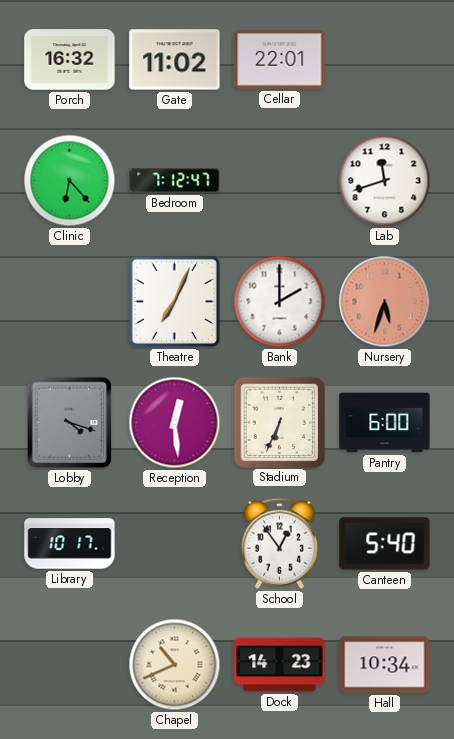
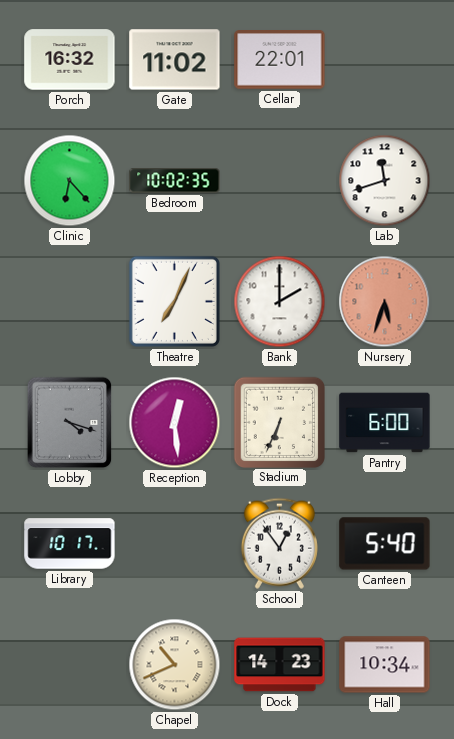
Bedroom: 7:12 -> 10:02
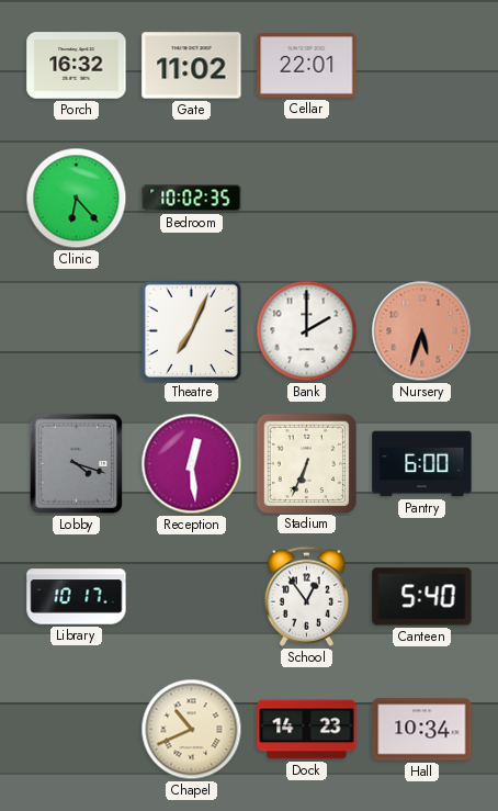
Lab: 11:42 -> none
